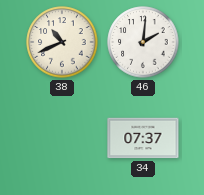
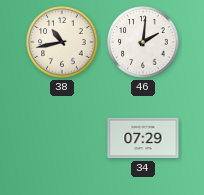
38: 10:41 -> 10:43
34: 07:37 -> 07:29
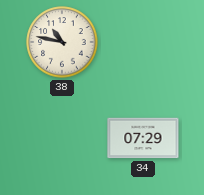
38: 10:43 -> 10:47
46: 2:01 -> none
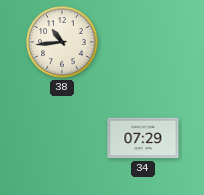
38: 10:47 -> 10:44
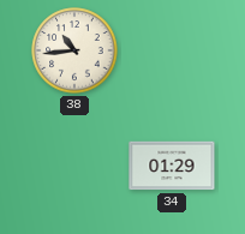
34: 07:29 -> 01:29
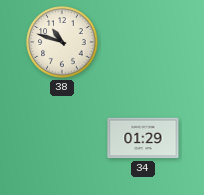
38: 10:44 -> 10:48
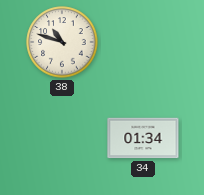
34: 01:29 -> 01:34
